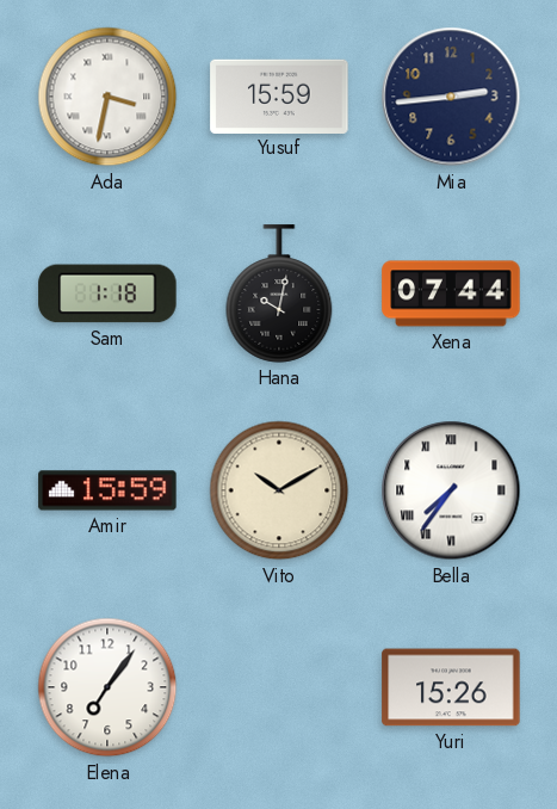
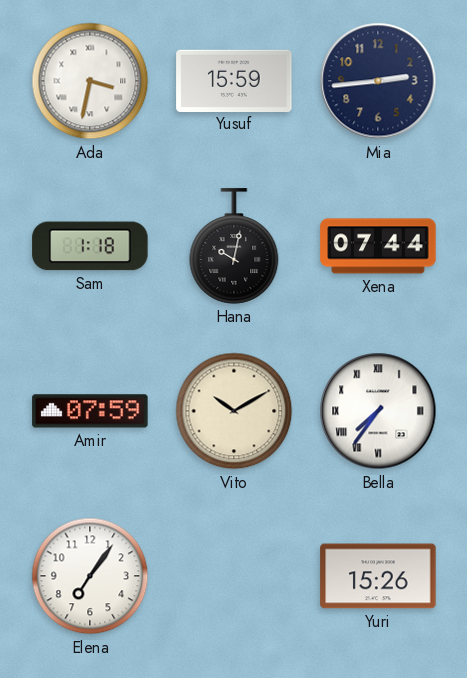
Amir: 15:59 -> 07:59
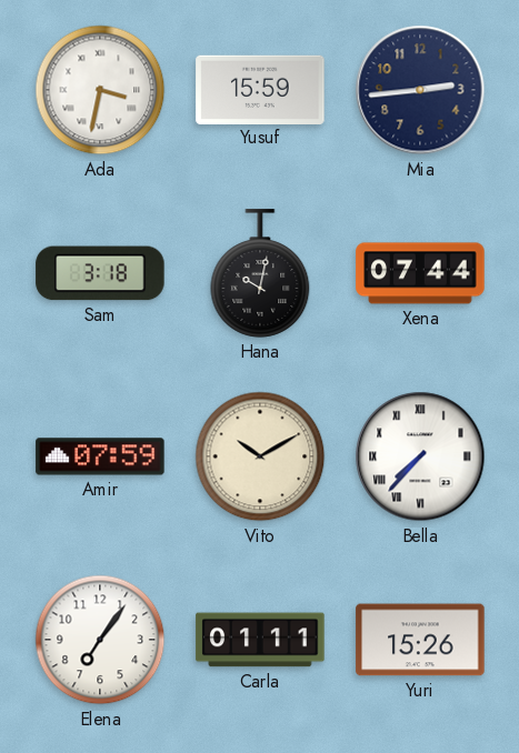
Sam: 1:18 -> 3:18
Bella: 7:36 -> 7:37
Carla: none -> 01:11
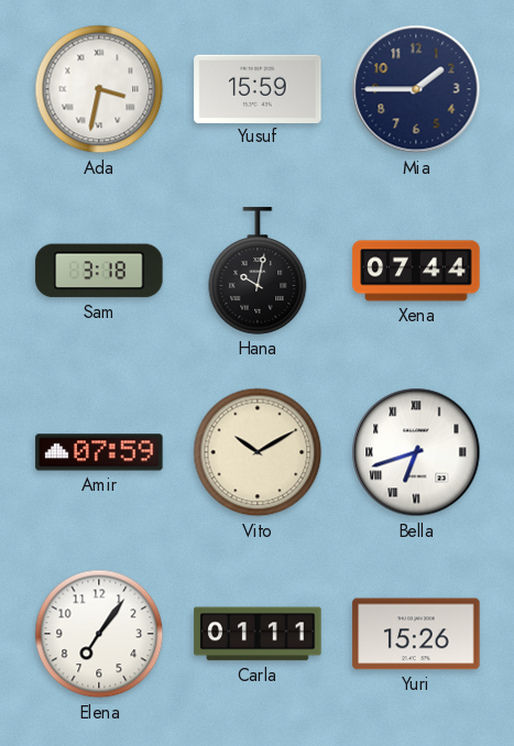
Mia: 2:44 -> 1:45
Bella: 7:37 -> 6:42
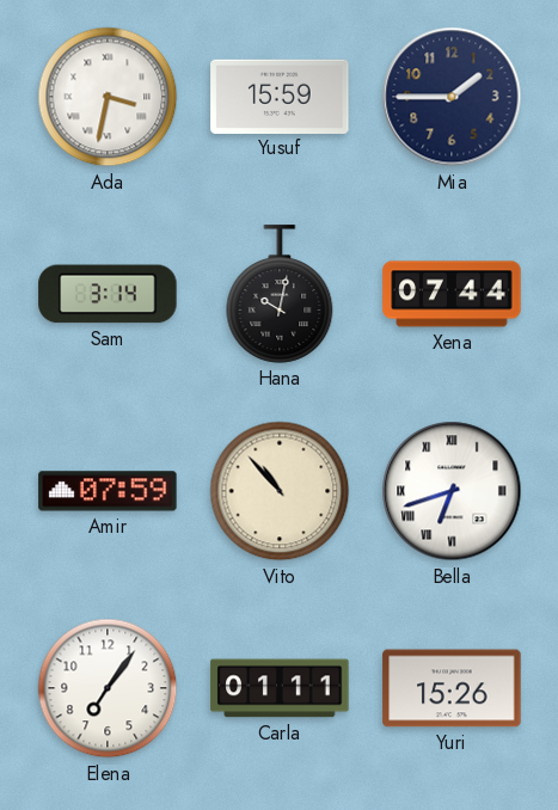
Sam: 3:18 -> 3:14
Vito: 10:10 -> 10:53
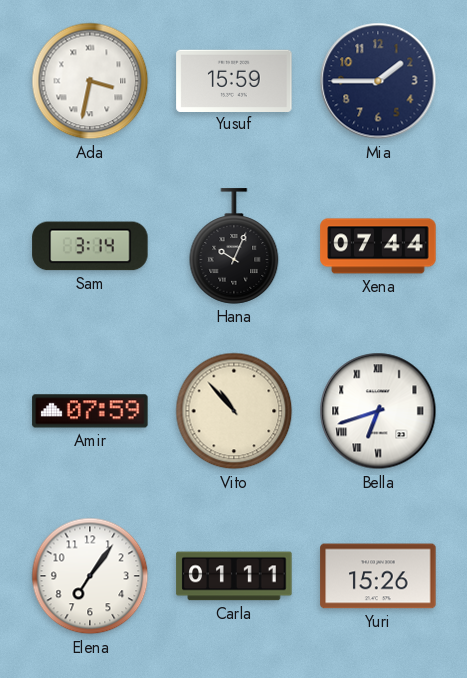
Hana: 10:02 -> 10:04
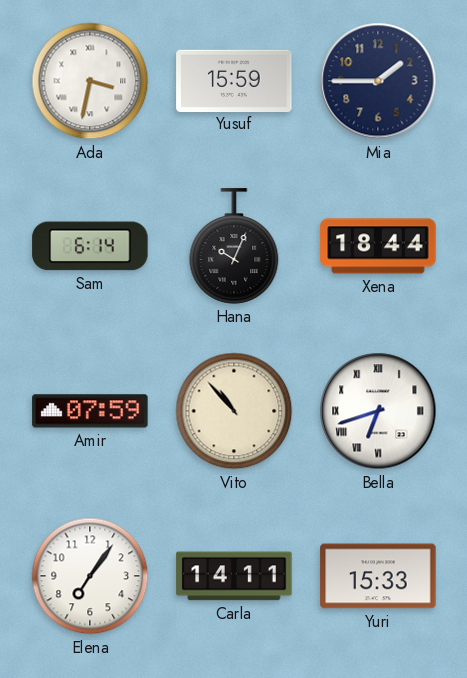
Sam: 3:14 -> 6:14
Xena: 07:44 -> 18:44
Carla: 01:11 -> 14:11
Yuri: 15:26 -> 15:33
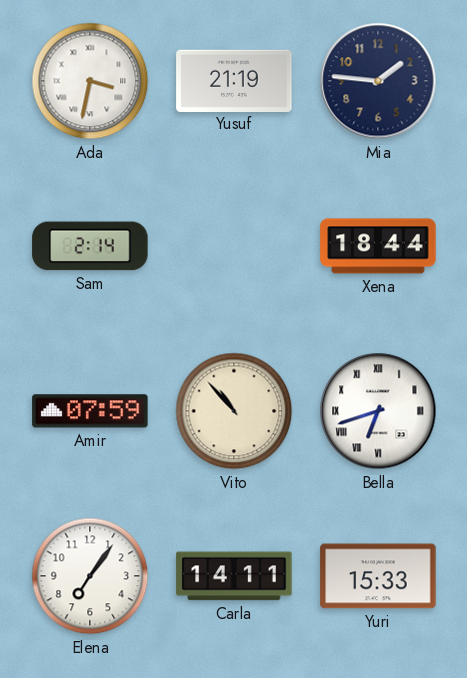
Yusuf: 15:59 -> 21:19
Mia: 1:45 -> 1:46
Sam: 6:14 -> 2:14
Hana: 10:04 -> none
